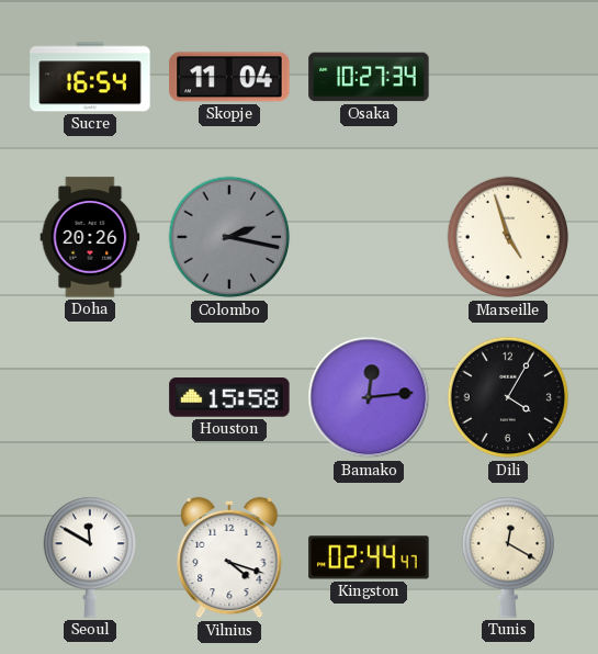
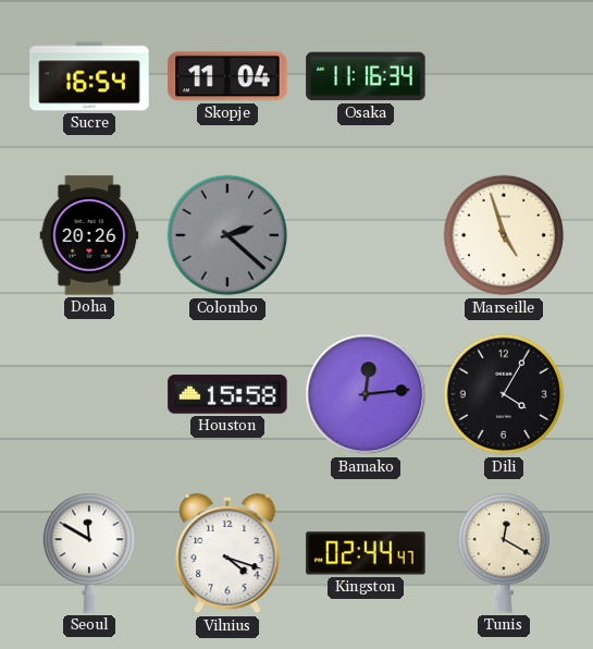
Osaka: 10:27 -> 11:16
Colombo: 2:17 -> 2:22
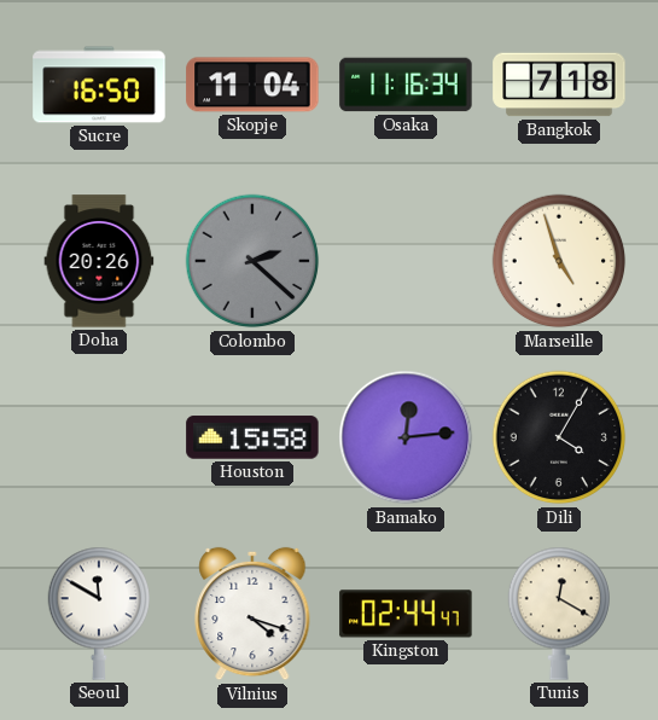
Sucre: 16:54 -> 16:50
Bangkok: none -> 7:18
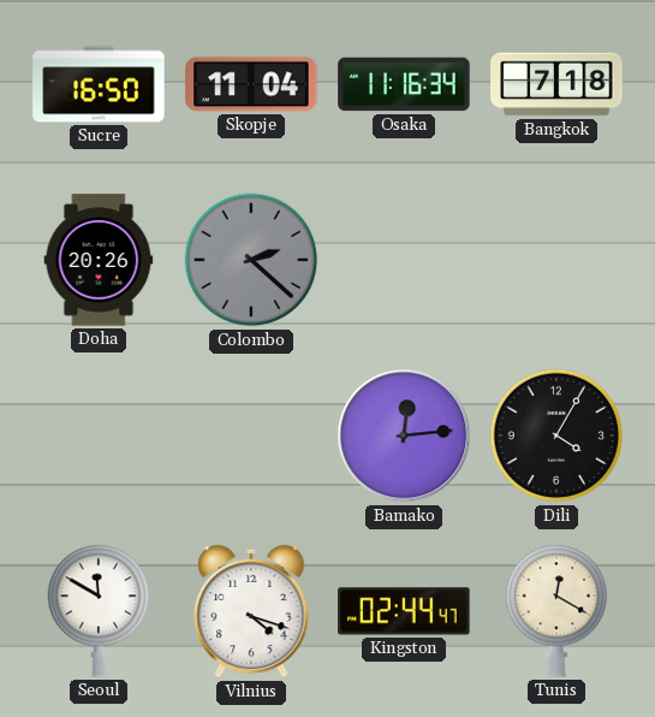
Marseille: 4:57 -> none
Houston: 15:58 -> none
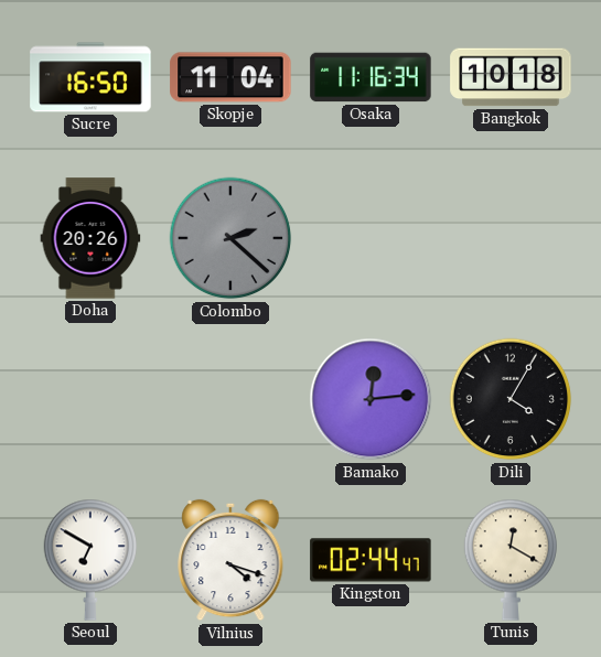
Bangkok: 7:18 -> 10:18
Seoul: 11:50 -> 6:50
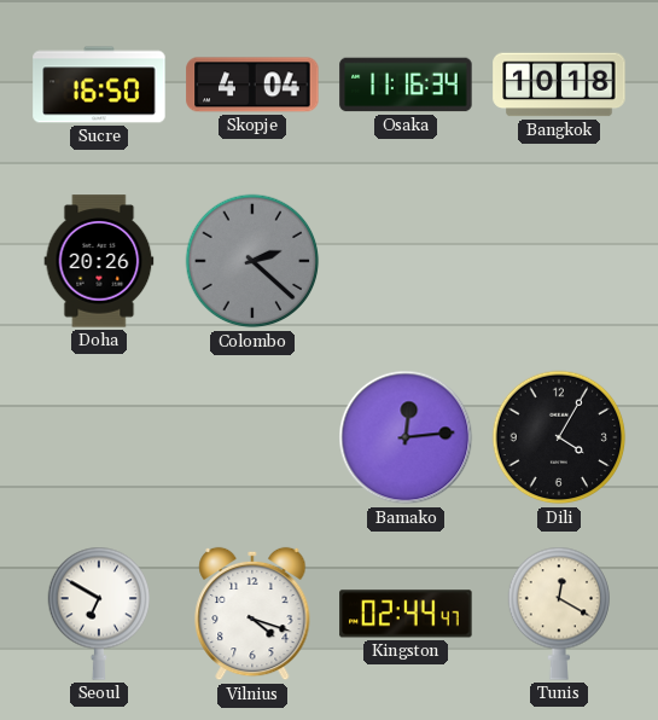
Skopje: 11:04 -> 4:04
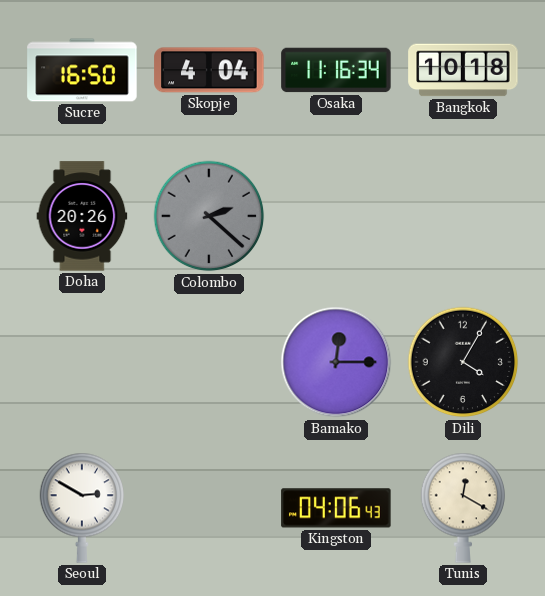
Bamako: 12:14 -> 12:15
Seoul: 6:50 -> 2:50
Vilnius: 4:18 -> none
Kingston: 02:44 -> 04:06
